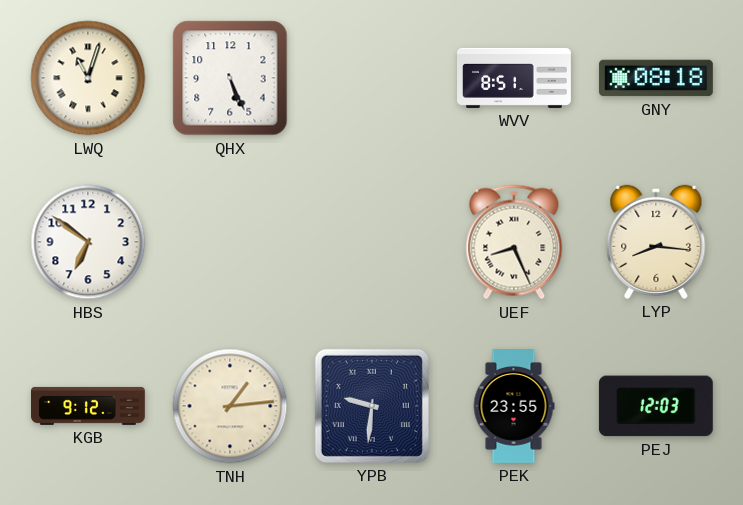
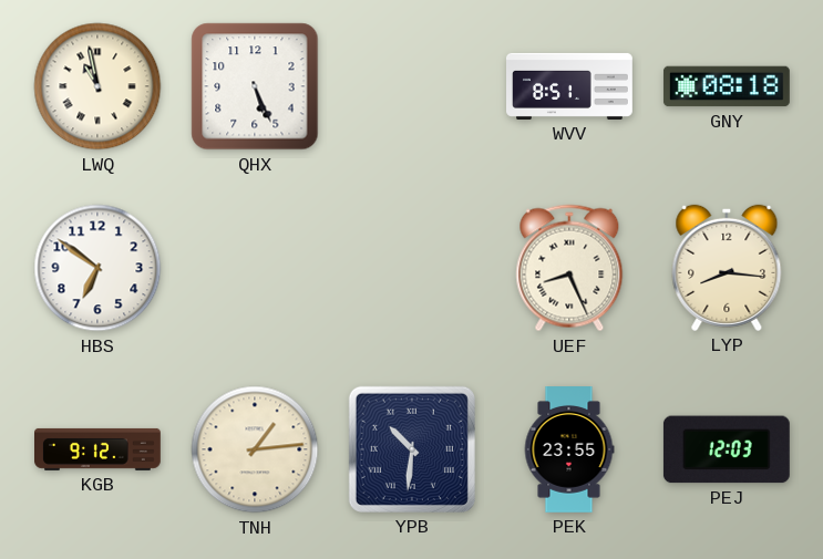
LWQ: 11:03 -> 10:58
YPB: 9:31 -> 10:31
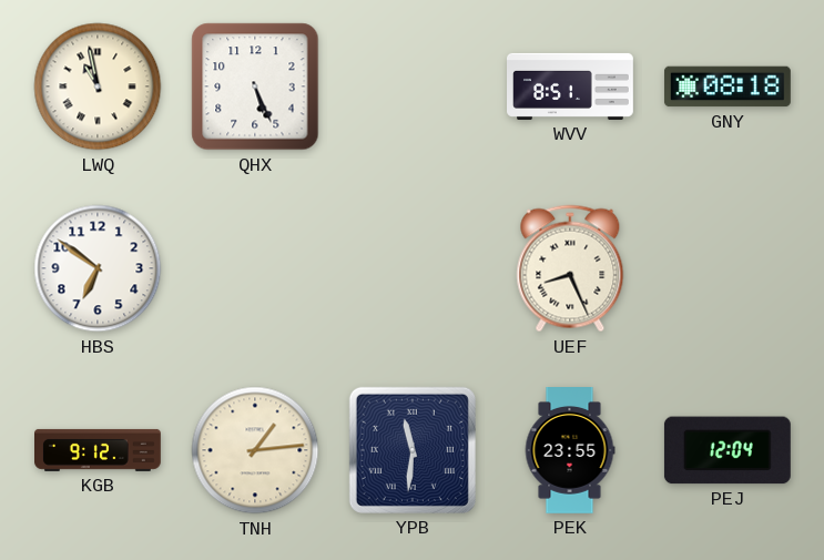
LYP: 8:16 -> none
YPB: 10:31 -> 11:31
PEJ: 12:03 -> 12:04
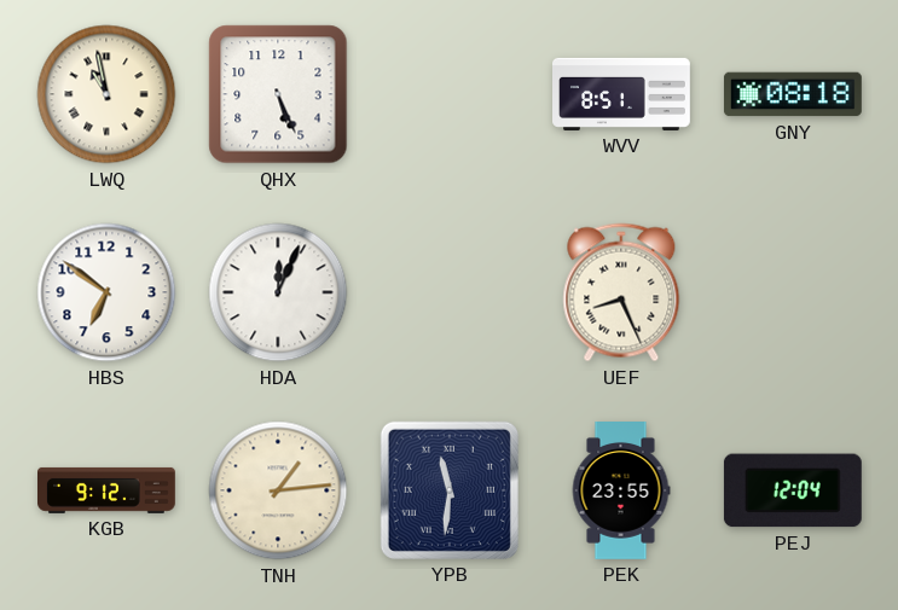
HDA: none -> 12:04
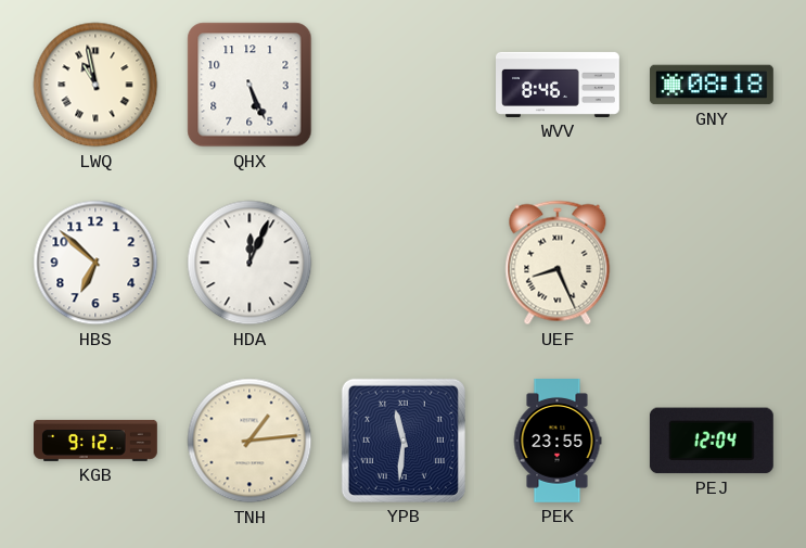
WVV: 8:51 -> 8:46
HBS: 6:51 -> 6:52
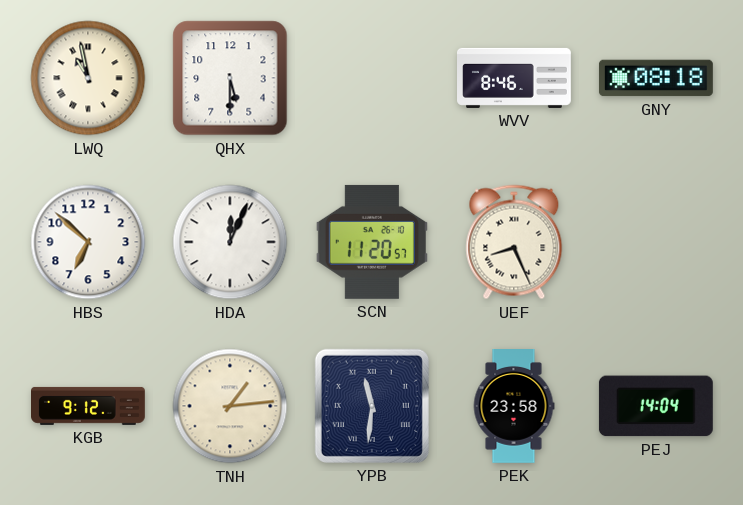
QHX: 5:26 -> 5:30
SCN: none -> 11:20
PEK: 23:55 -> 23:58
PEJ: 12:04 -> 14:04
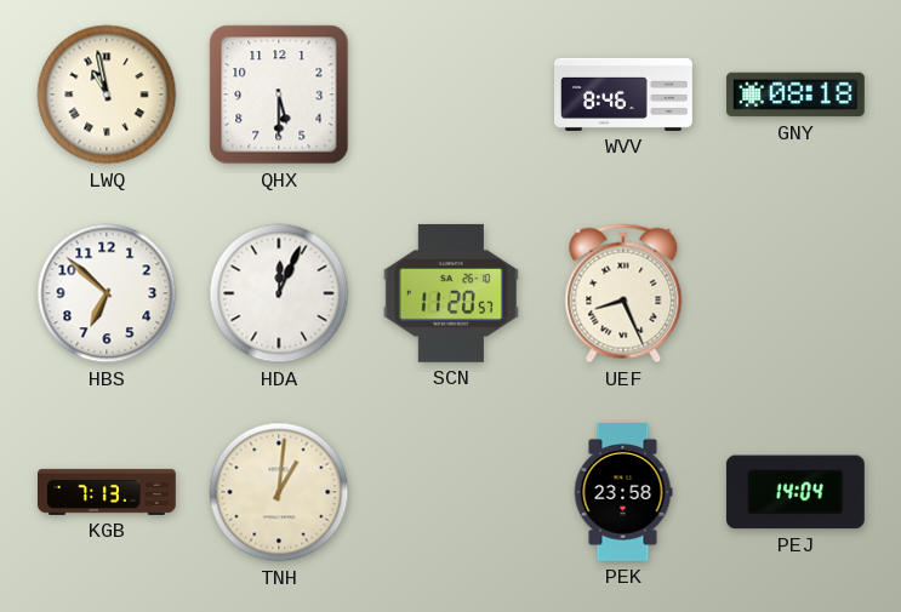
KGB: 9:12 -> 7:13
TNH: 1:14 -> 1:01
YPB: 11:31 -> none
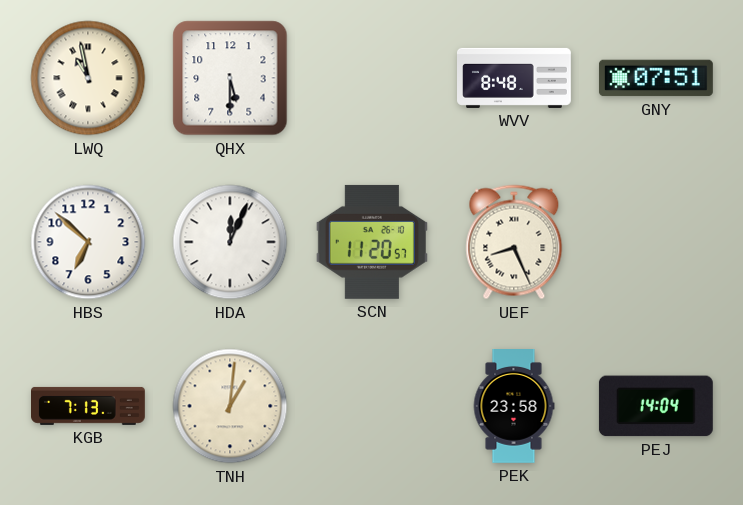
WVV: 8:46 -> 8:48
GNY: 08:18 -> 07:51
